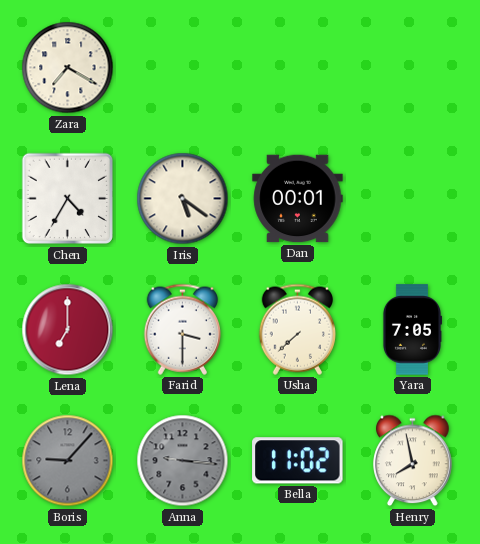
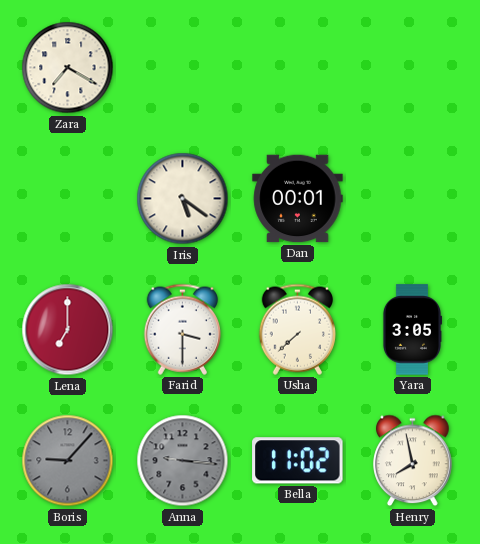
Chen: 4:35 -> none
Yara: 7:05 -> 3:05
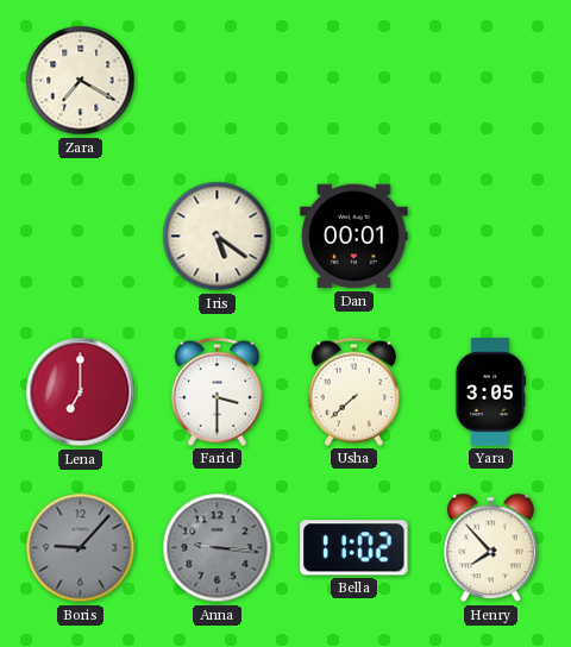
Henry: 7:58 -> 7:53
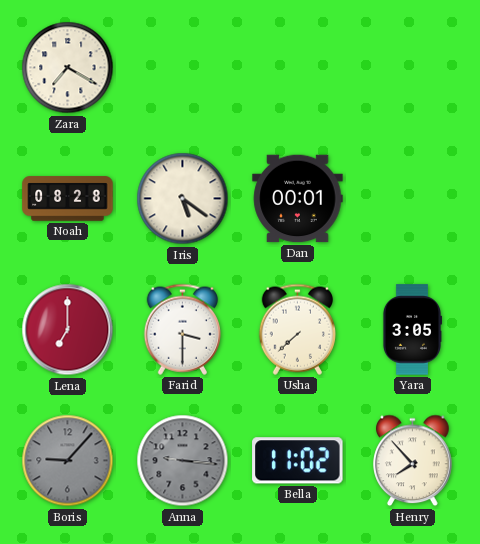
Noah: none -> 08:28
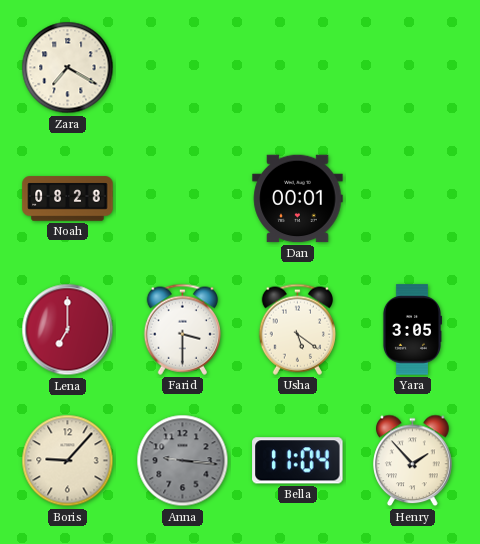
Iris: 5:21 -> none
Usha: 7:38 -> 5:21
Boris dial: grey -> cream
Bella: 11:02 -> 11:04
Henry: 7:53 -> 1:53
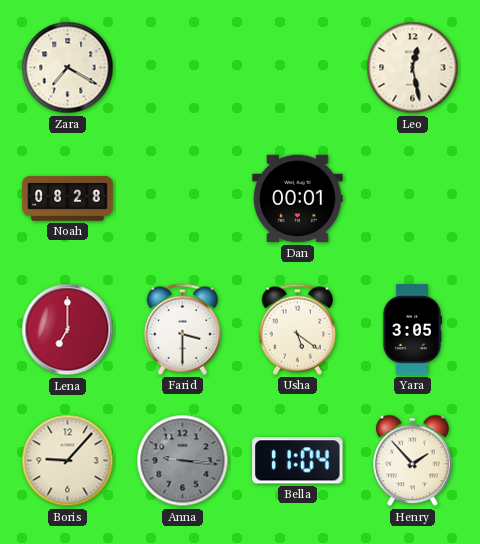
Leo: none -> 12:28
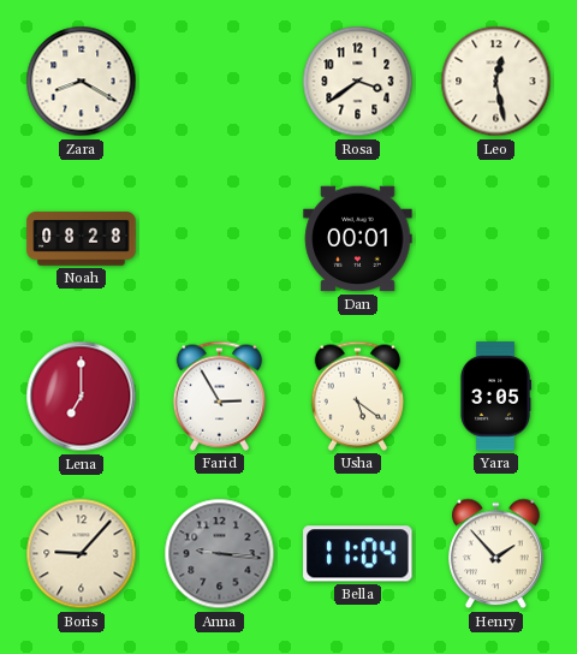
Zara: 7:20 -> 8:20
Rosa: none -> 3:39
Farid: 3:30 -> 2:55
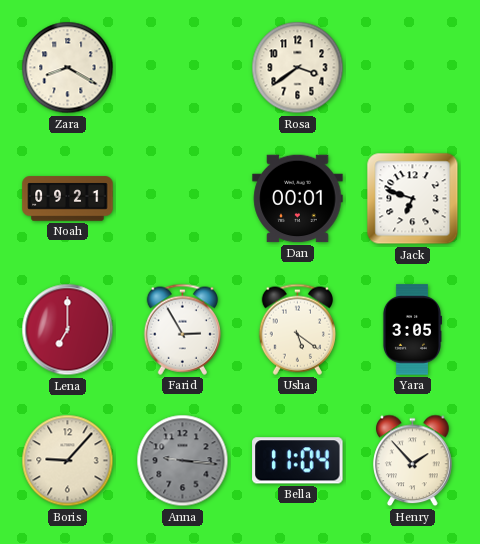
Leo: 12:28 -> none
Noah: 08:28 -> 09:21
Jack: none -> 6:48
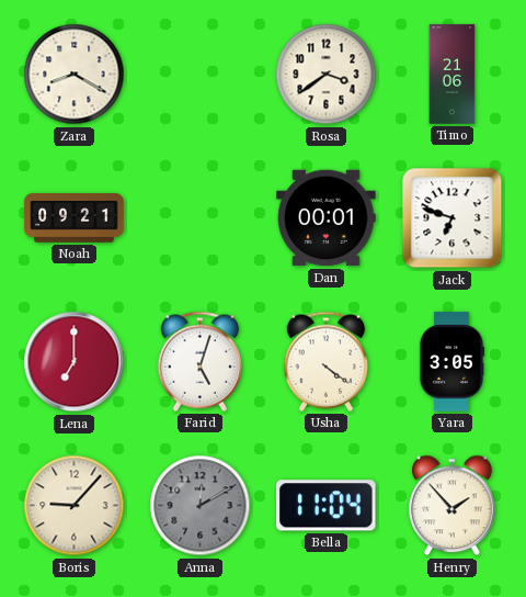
Timo: none -> 21:06
Farid: 2:55 -> 5:03
Usha: 5:21 -> 4:21
Anna: 9:16 -> 12:10
